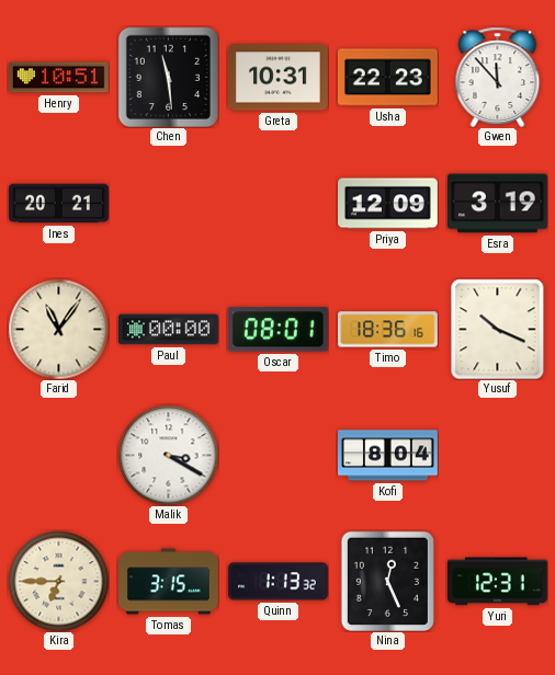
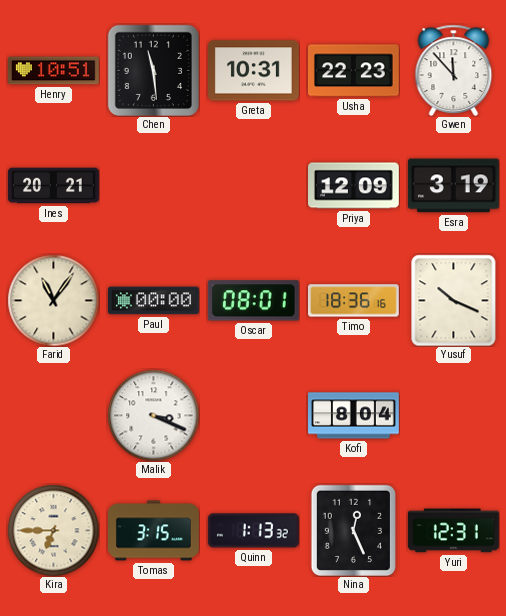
Malik: 3:20 -> 3:19
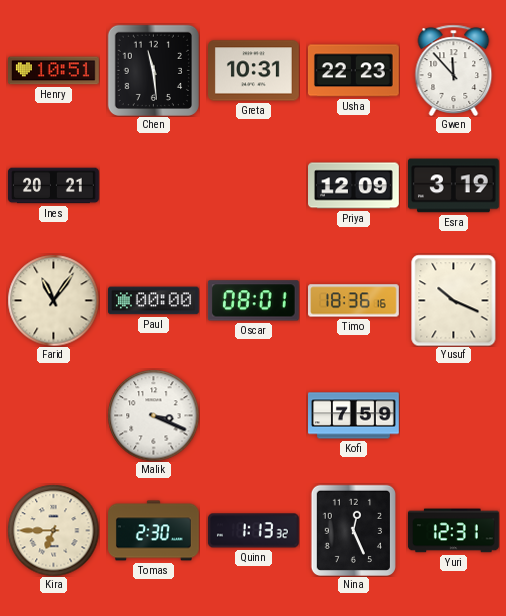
Kofi: 8:04 -> 7:59
Tomas: 3:15 -> 2:30
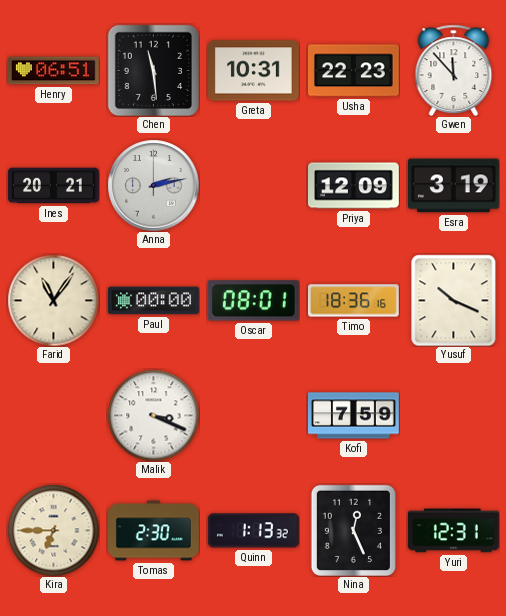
Henry: 10:51 -> 06:51
Anna: none -> 2:13
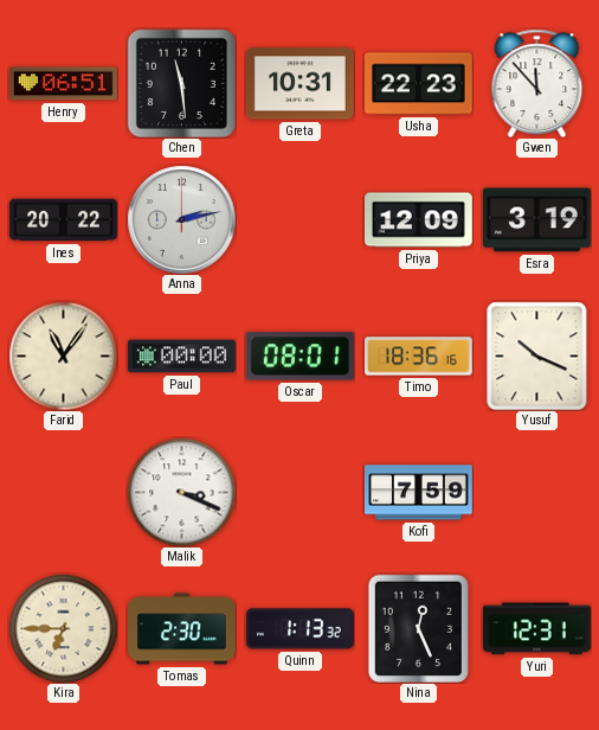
Ines: 20:21 -> 20:22
